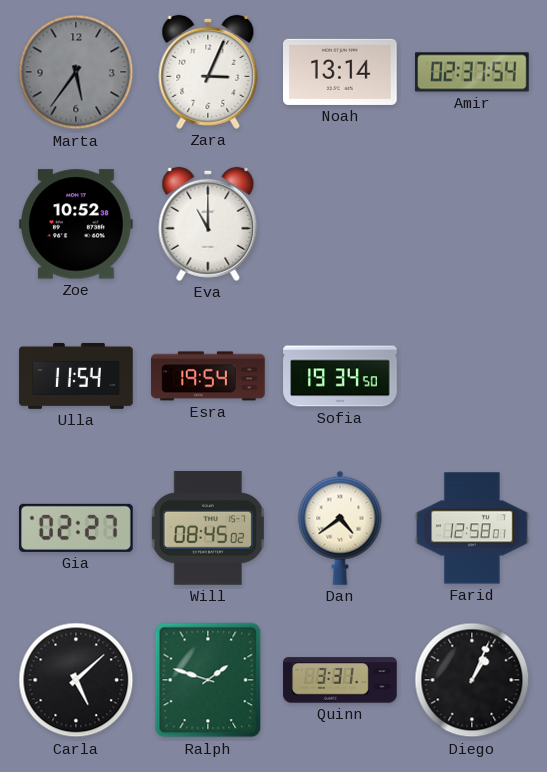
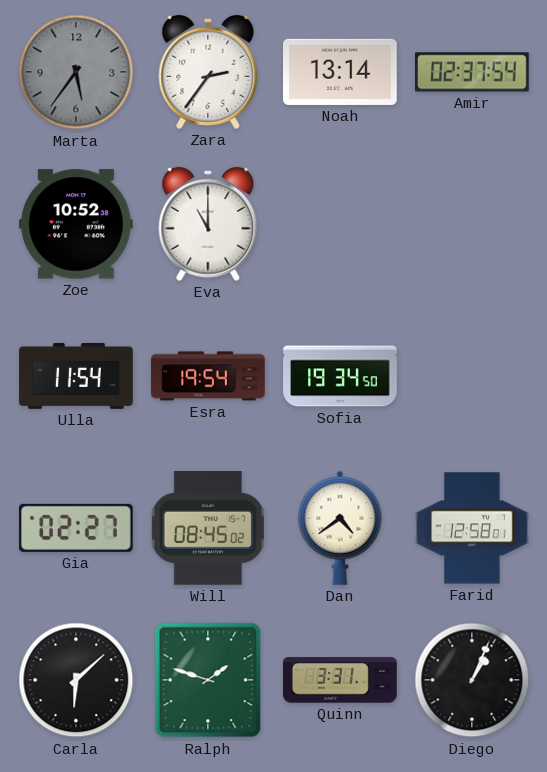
Zara: 3:04 -> 2:36
Carla: 5:08 -> 6:08
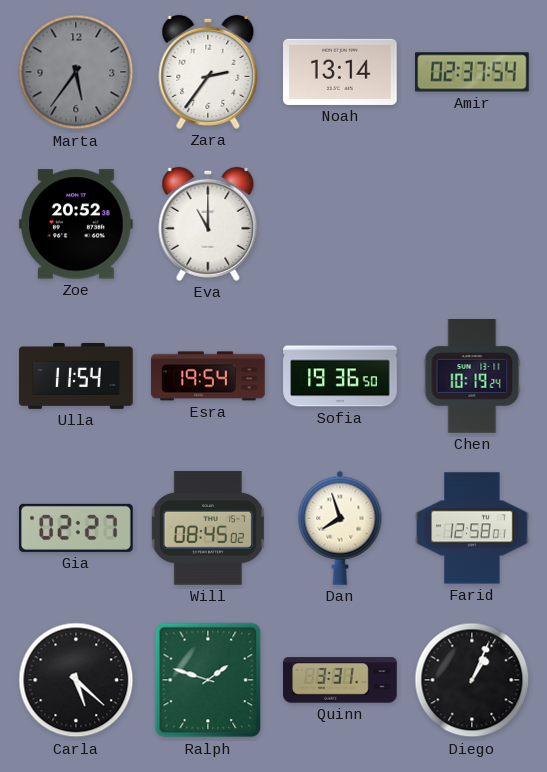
Zoe: 10:52 -> 20:52
Sofia: 19:34 -> 19:36
Chen: none -> 10:19
Dan: 4:39 -> 7:57
Carla: 6:08 -> 5:22
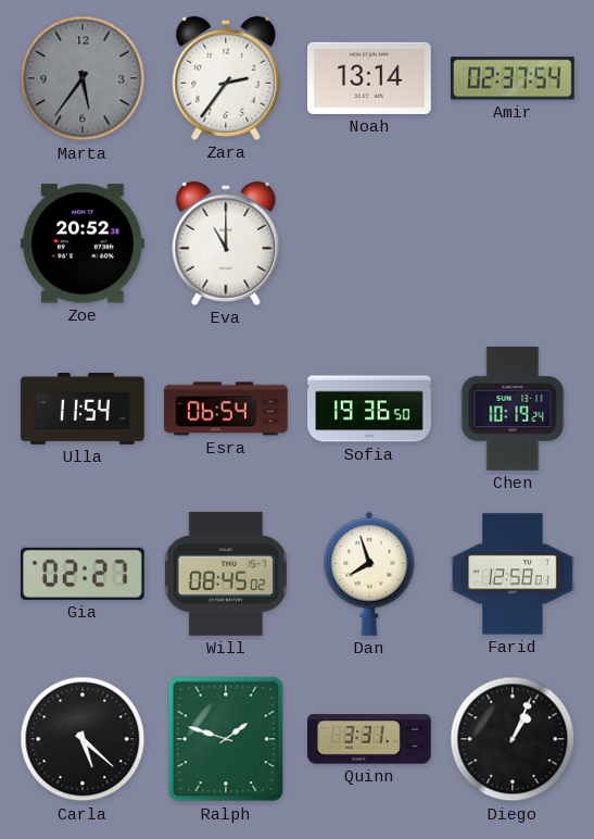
Esra: 19:54 -> 06:54
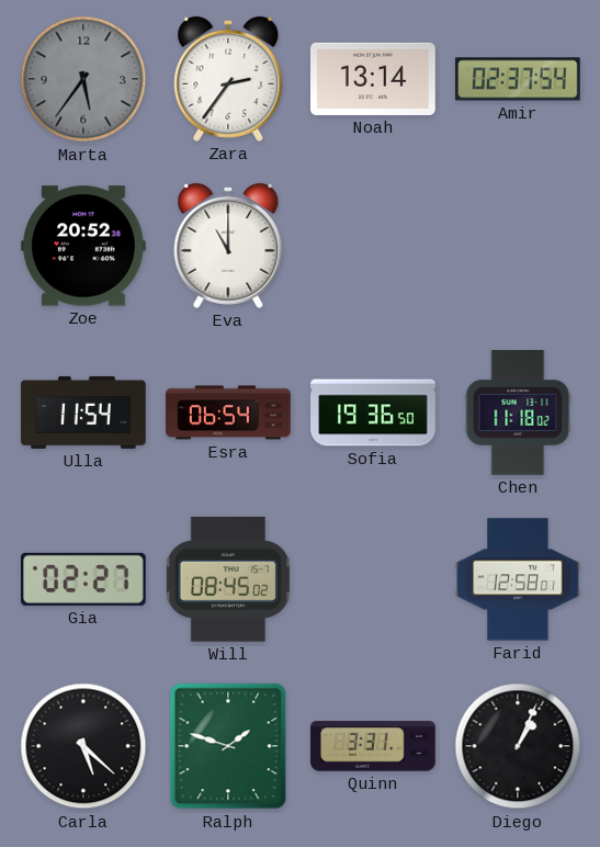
Chen: 10:19 -> 11:18
Dan: 7:57 -> none
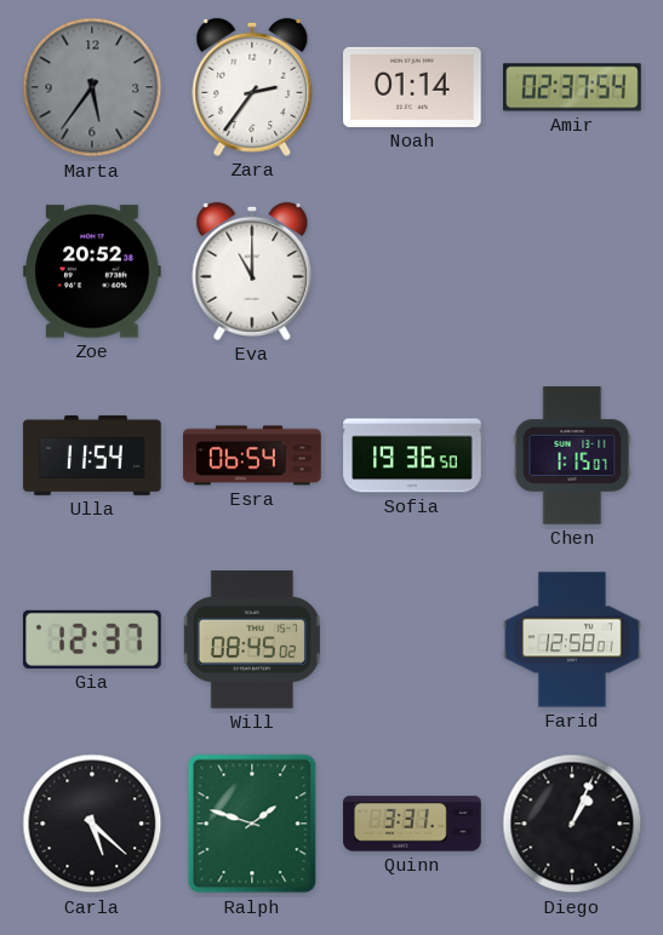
Noah: 13:14 -> 01:14
Chen: 11:18 -> 1:15
Gia: 02:27 -> 12:37
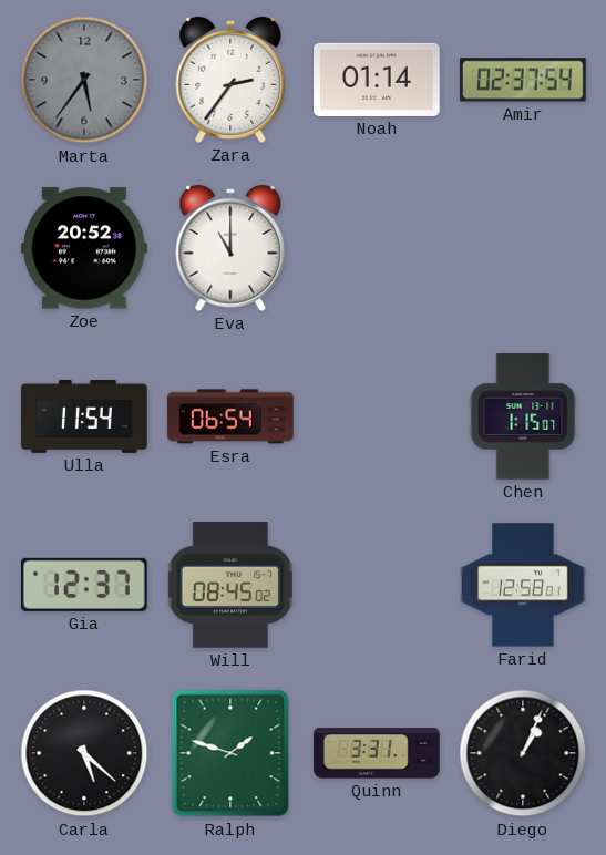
Sofia: 19:36 -> none
